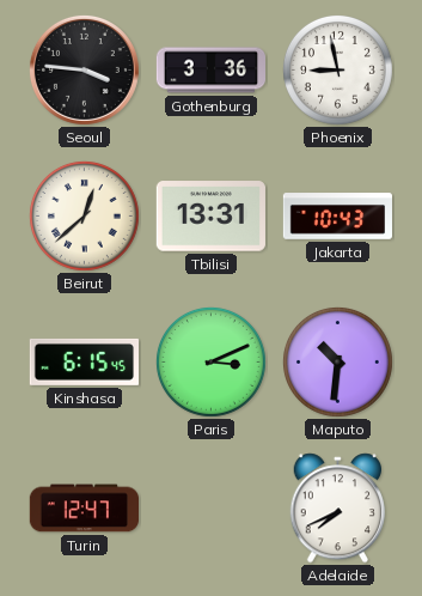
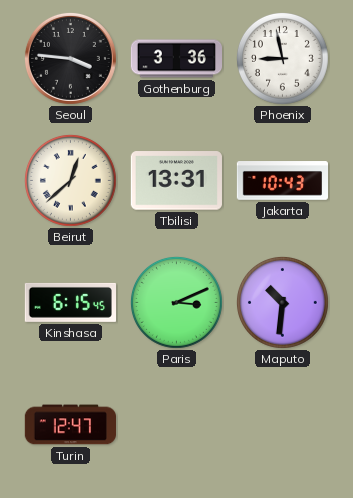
Adelaide: 7:41 -> none
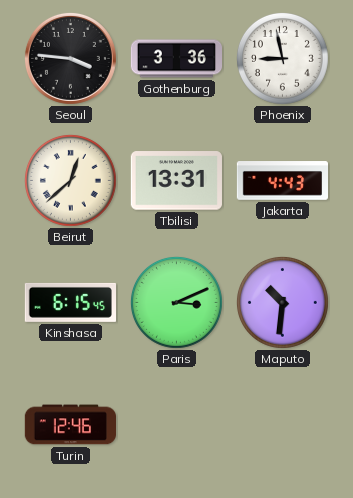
Jakarta: 10:43 -> 4:43
Turin: 12:47 -> 12:46
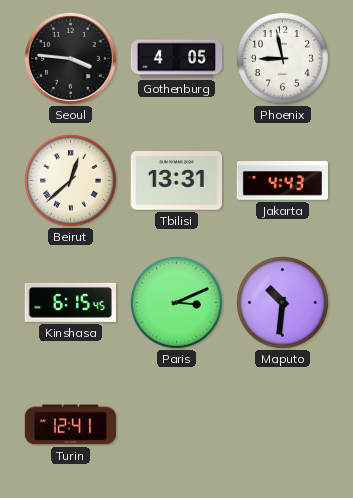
Gothenburg: 3:36 -> 4:05
Turin: 12:46 -> 12:41
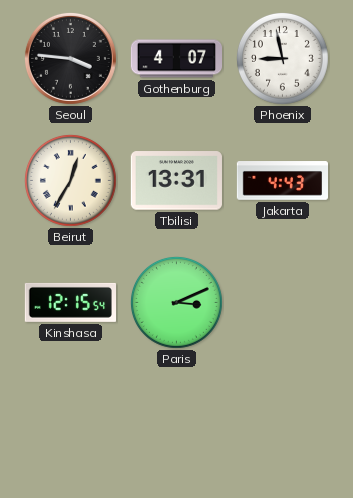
Gothenburg: 4:05 -> 4:07
Beirut: 12:38 -> 12:35
Kinshasa: 6:15 -> 12:15
Maputo: 10:31 -> none
Turin: 12:41 -> none
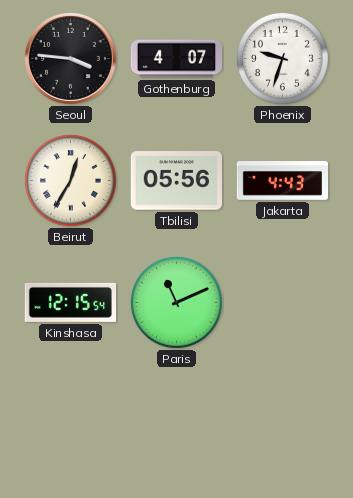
Phoenix: 8:58 -> 9:33
Tbilisi: 13:31 -> 05:56
Paris: 3:11 -> 11:11
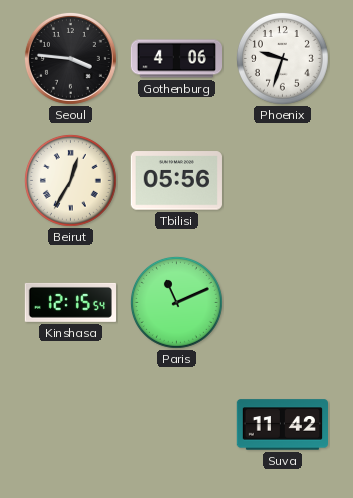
Gothenburg: 4:07 -> 4:06
Jakarta: 4:43 -> none
Suva: none -> 11:42
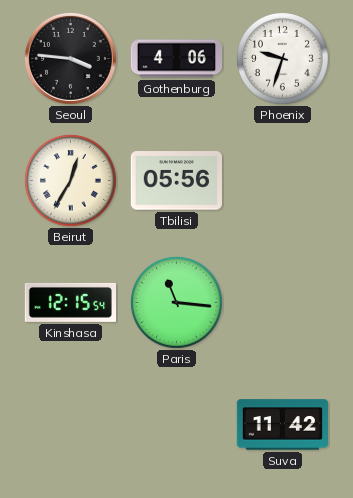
Paris: 11:11 -> 11:16
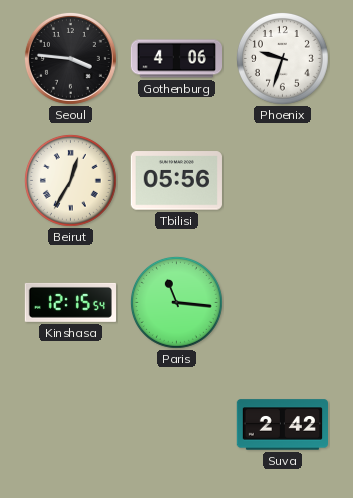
Suva: 11:42 -> 2:42
